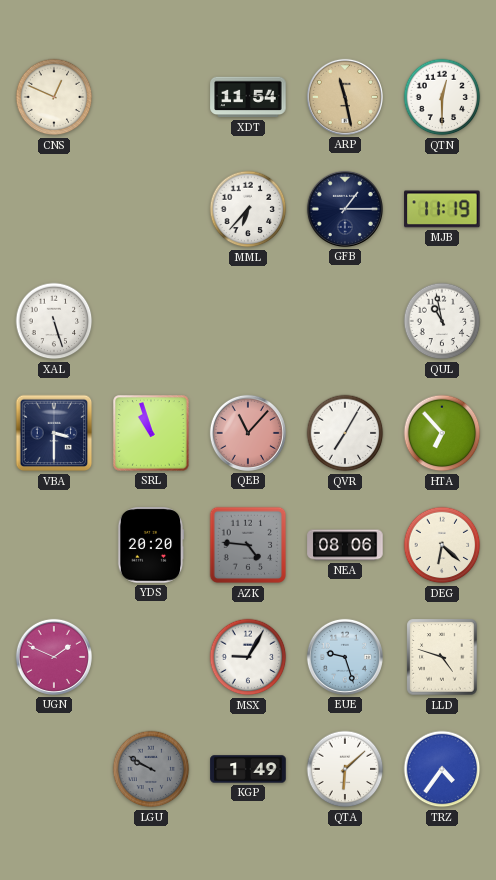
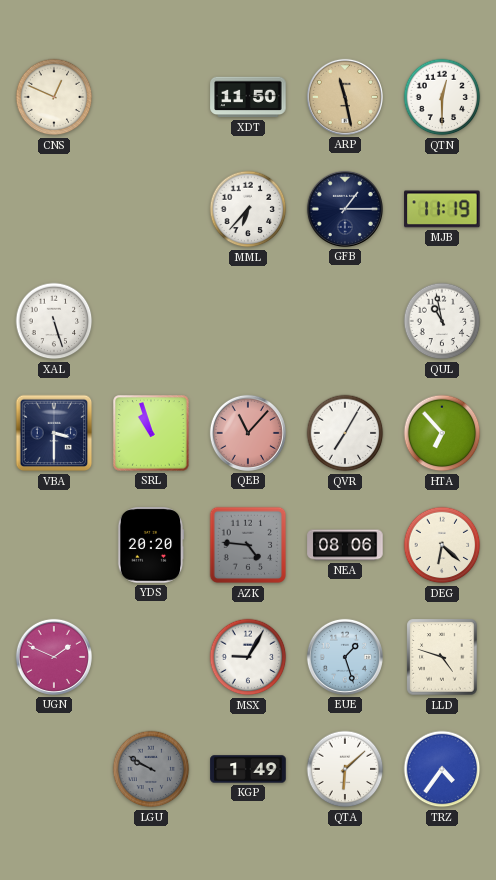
XDT: 11:54 -> 11:50
EUE: 9:27 -> 1:27
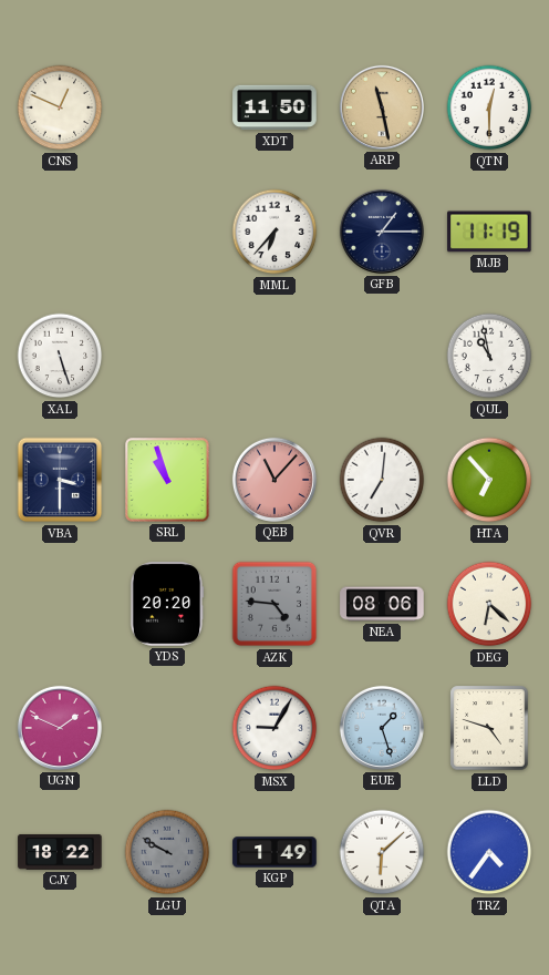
QVR: 7:05 -> 7:01
CJY: none -> 18:22
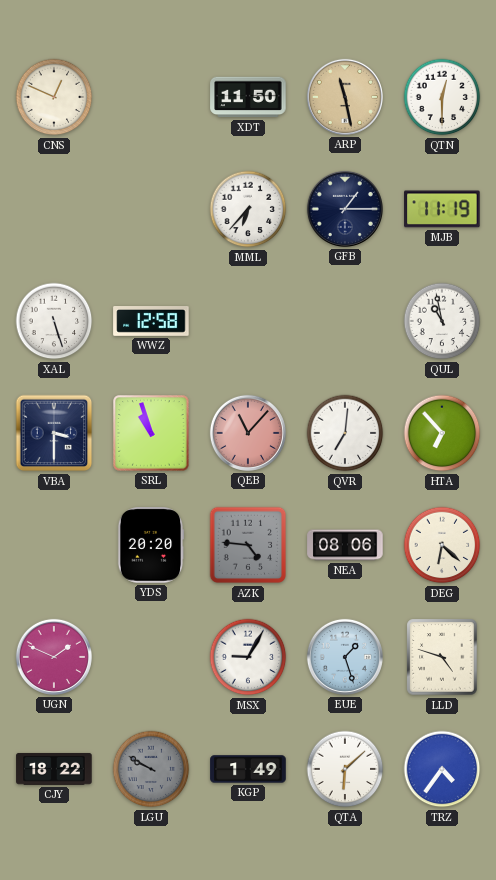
WWZ: none -> 12:58
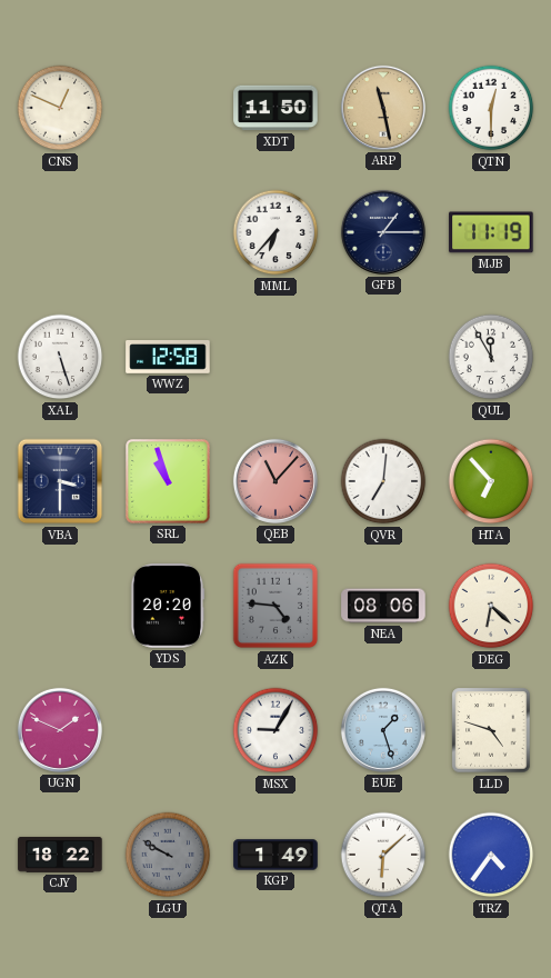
QUL: 10:58 -> 11:55
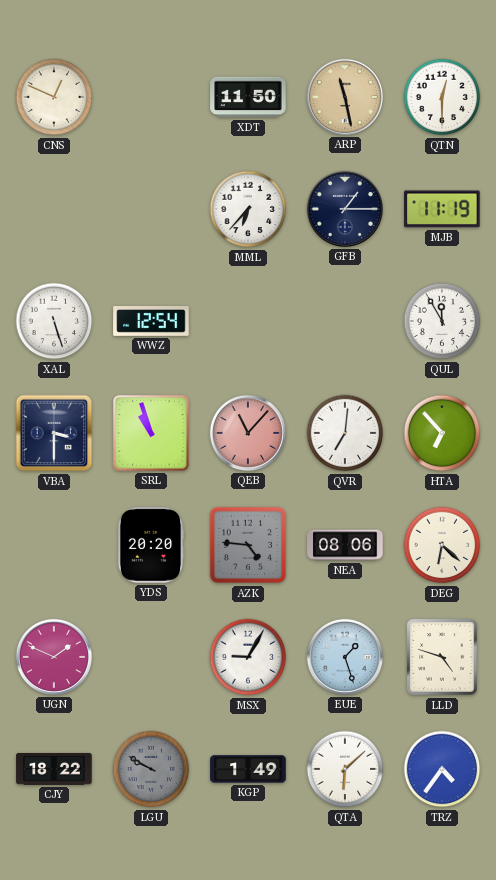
WWZ: 12:58 -> 12:54
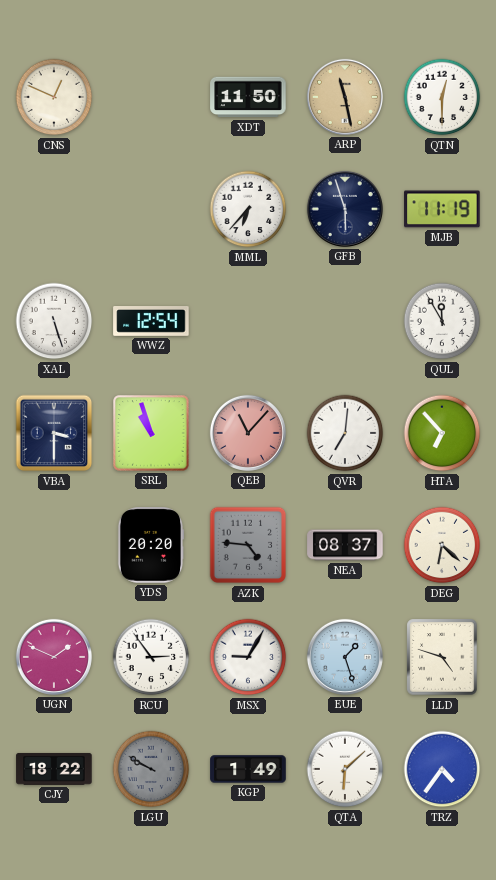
GFB: 1:15 -> 5:57
NEA: 08:06 -> 08:37
RCU: none -> 2:54
